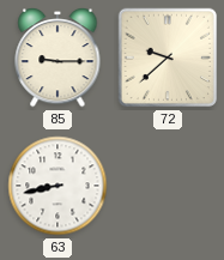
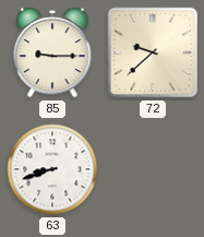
63: 8:43 -> 8:42
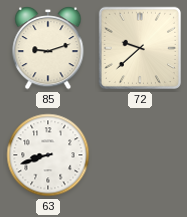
85: 9:15 -> 9:12
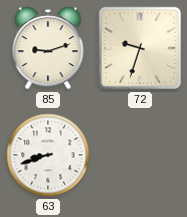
72: 9:38 -> 9:33
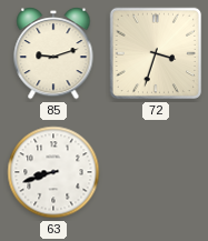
72: 9:33 -> 3:33
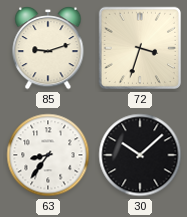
63: 8:42 -> 8:36
30: none -> 10:08
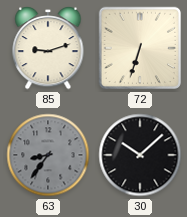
72: 3:33 -> 6:33
63 dial: white -> grey
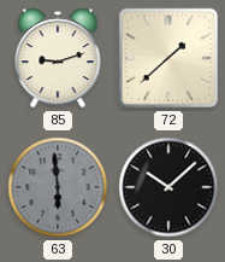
72: 6:33 -> 1:38
63: 8:36 -> 5:59
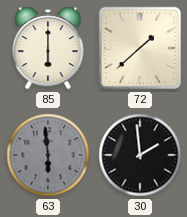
85: 9:12 -> 6:00
30: 10:08 -> 1:59
